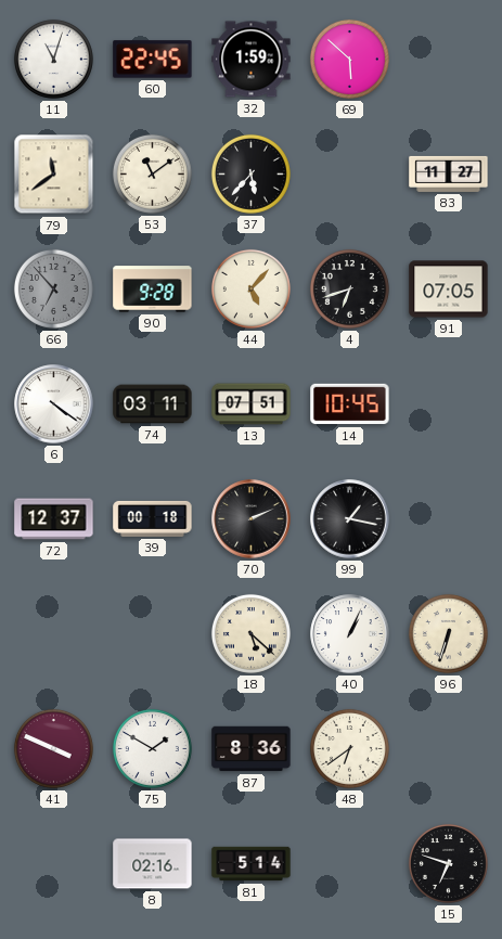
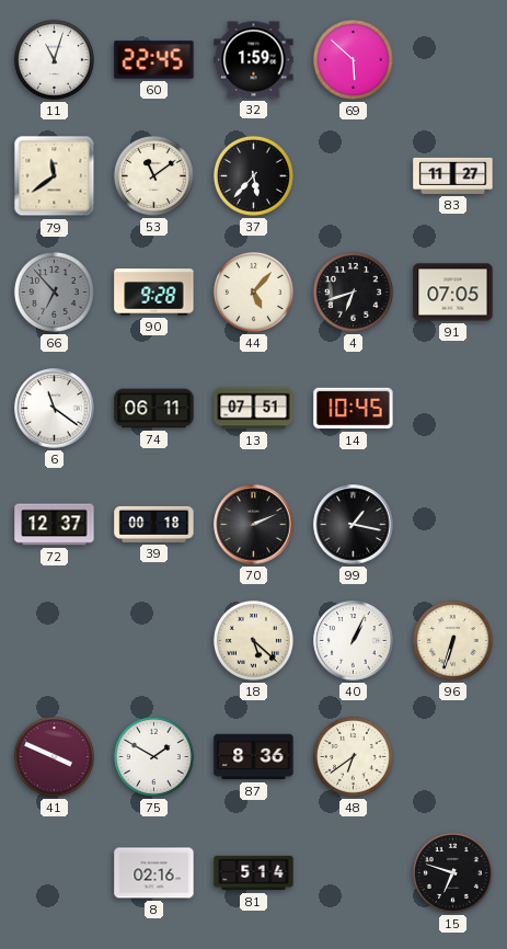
6: 4:21 -> 11:21
74: 03:11 -> 06:11
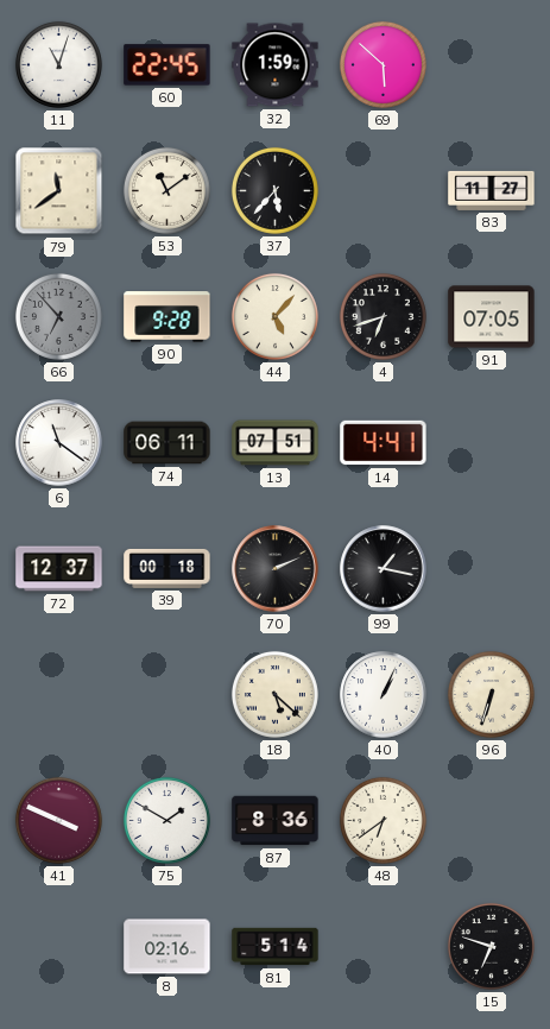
14: 10:45 -> 4:41
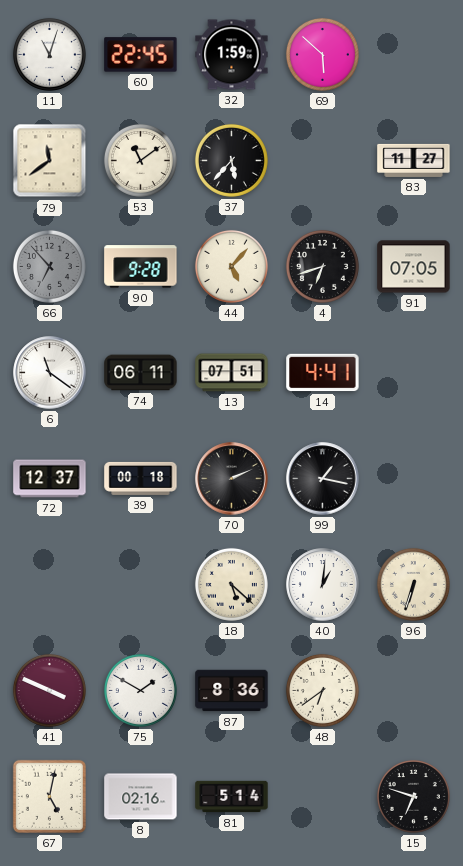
40: 1:04 -> 1:01
67: none -> 5:02
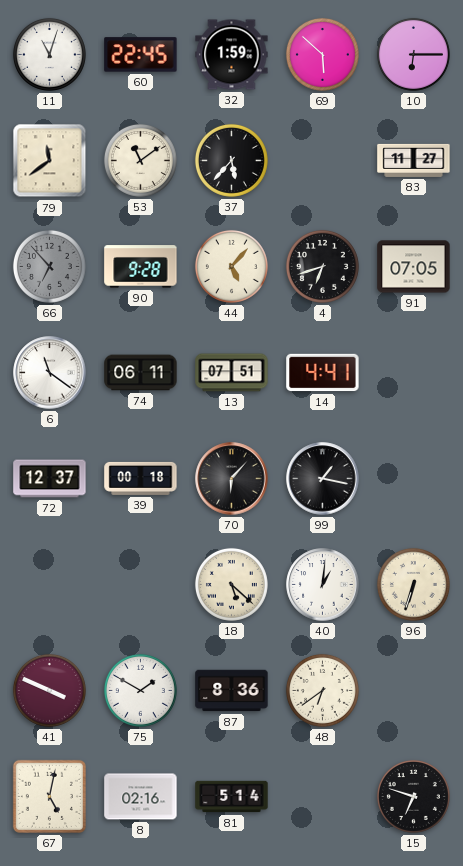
10: none -> 6:15
70: 2:11 -> 6:07
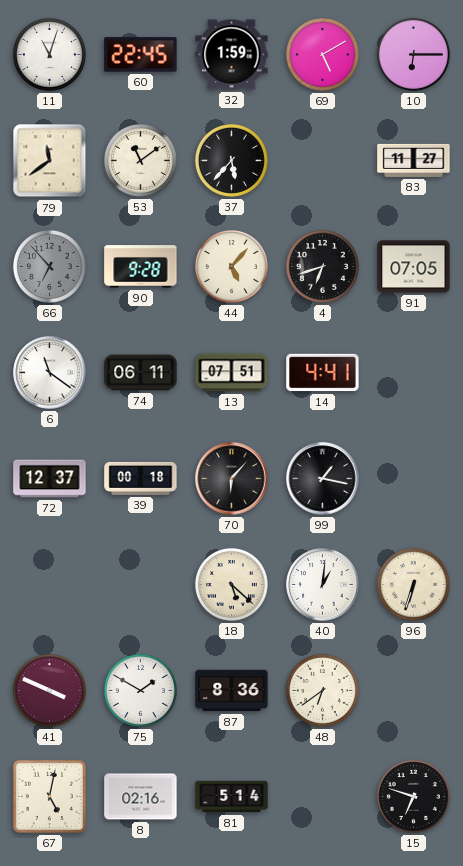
69: 5:52 -> 5:10
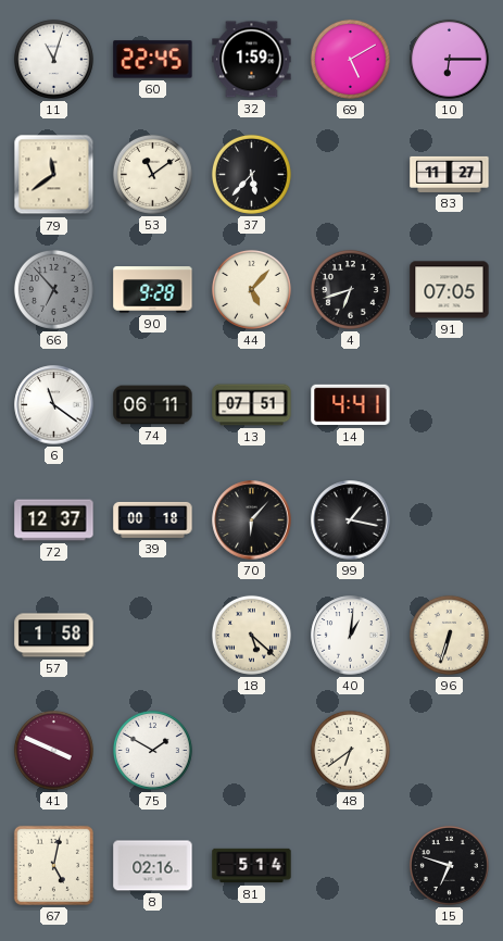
57: none -> 1:58
87: 8:36 -> none
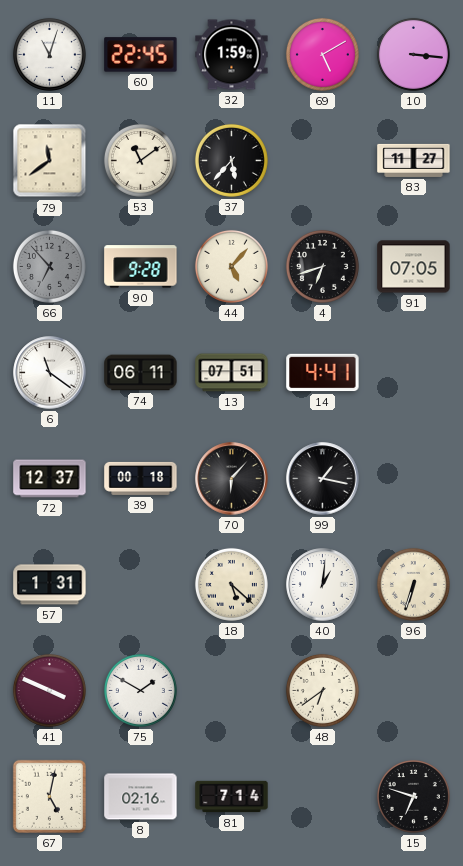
10: 6:15 -> 3:16
57: 1:58 -> 1:31
81: 5:14 -> 7:14
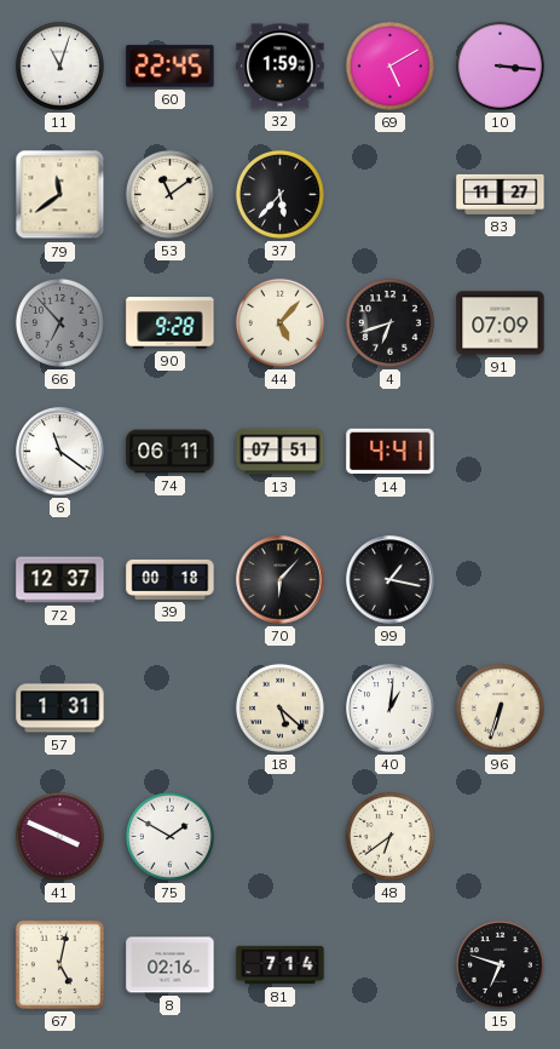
91: 07:05 -> 07:09
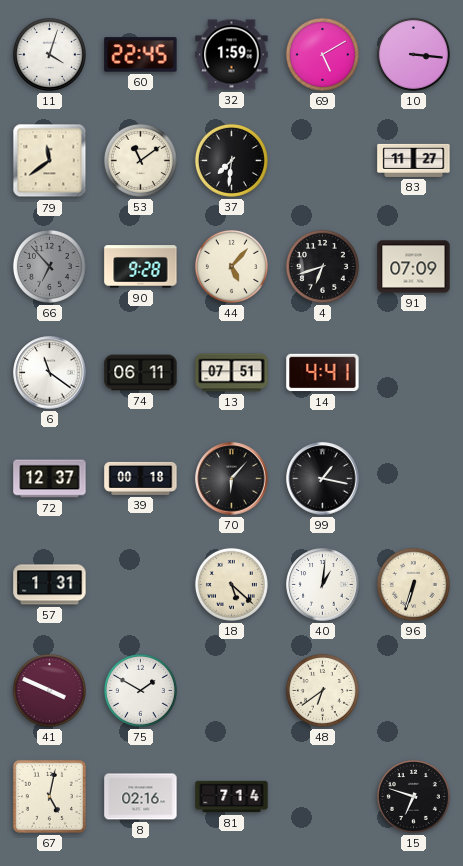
11: 11:03 -> 4:03
37: 5:37 -> 7:31
